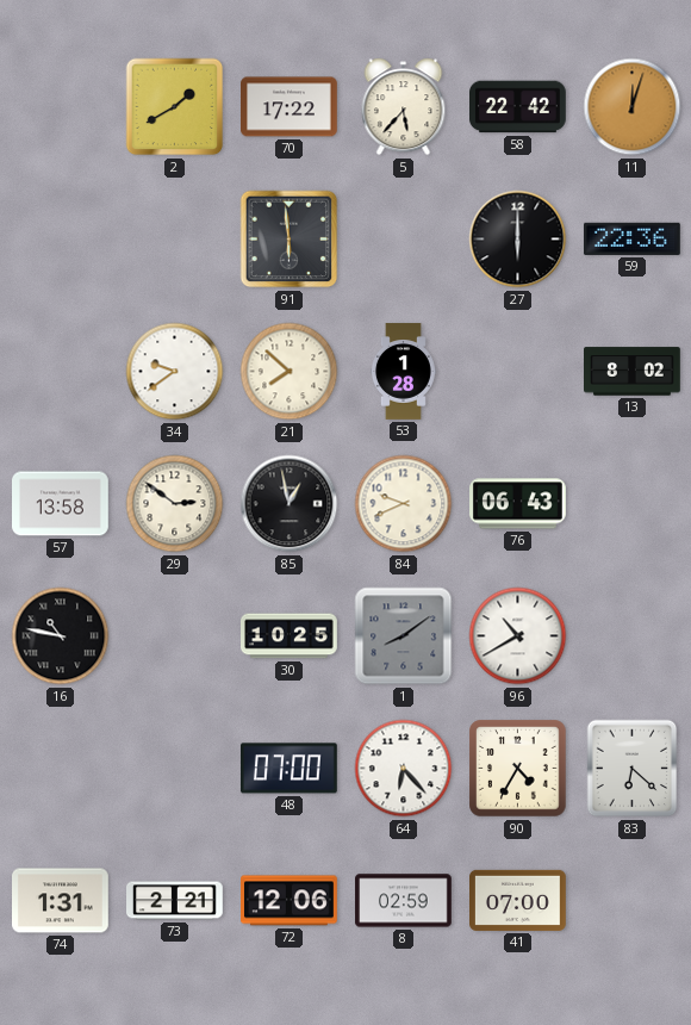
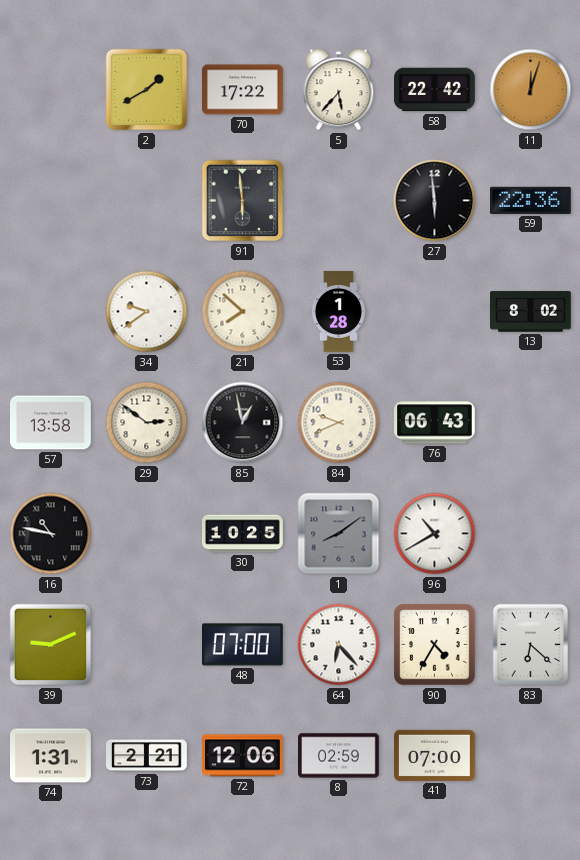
27: 6:00 -> 5:59
39: none -> 9:11
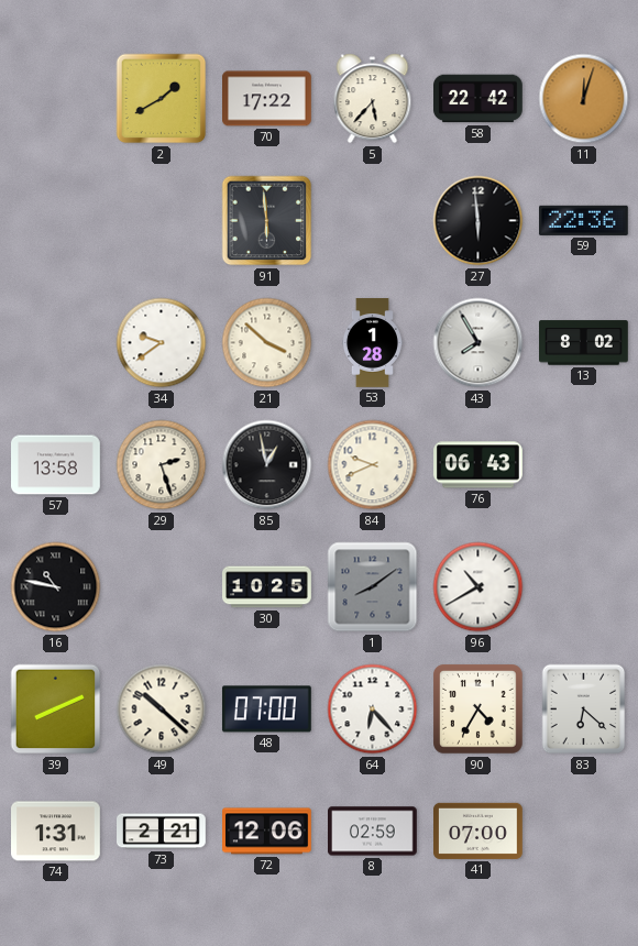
21: 7:52 -> 3:52
43: none -> 7:55
29: 2:51 -> 2:27
39: 9:11 -> 8:11
49: none -> 10:22
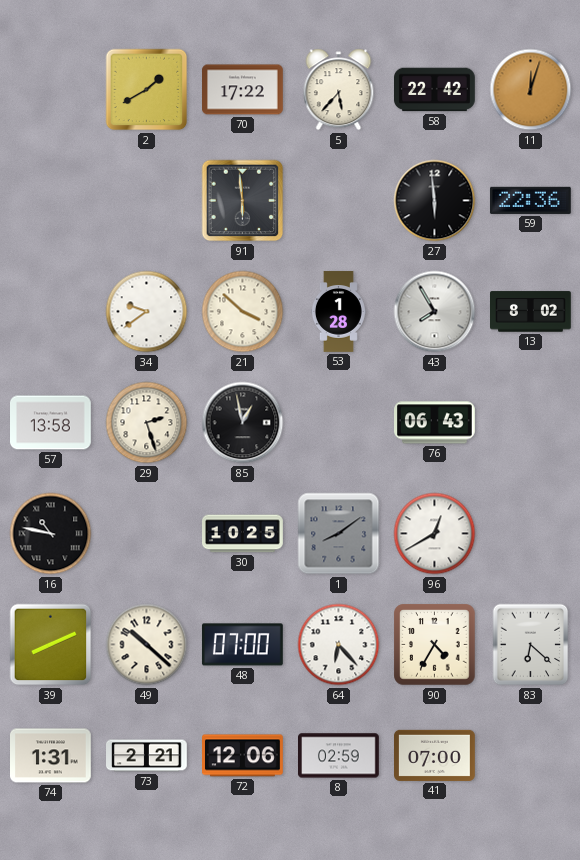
84: 9:41 -> none
96: 10:40 -> 12:40
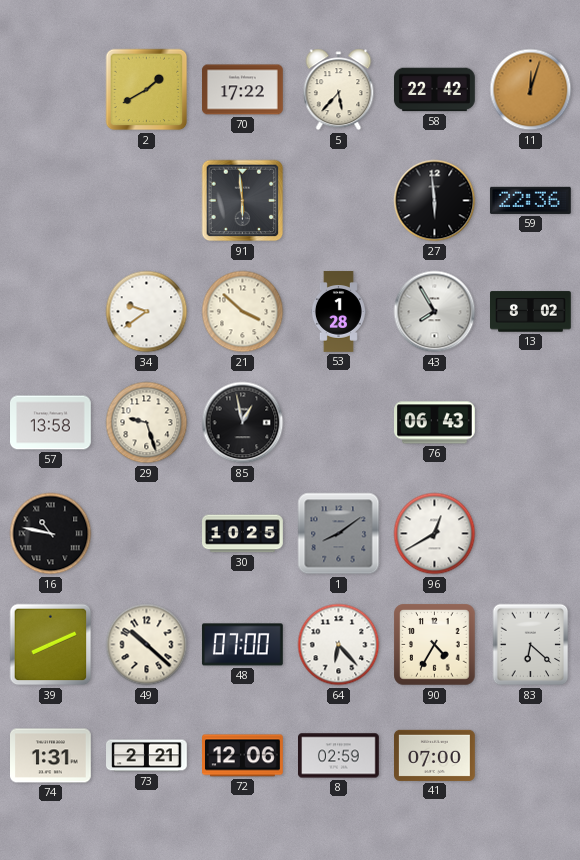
29: 2:27 -> 9:27
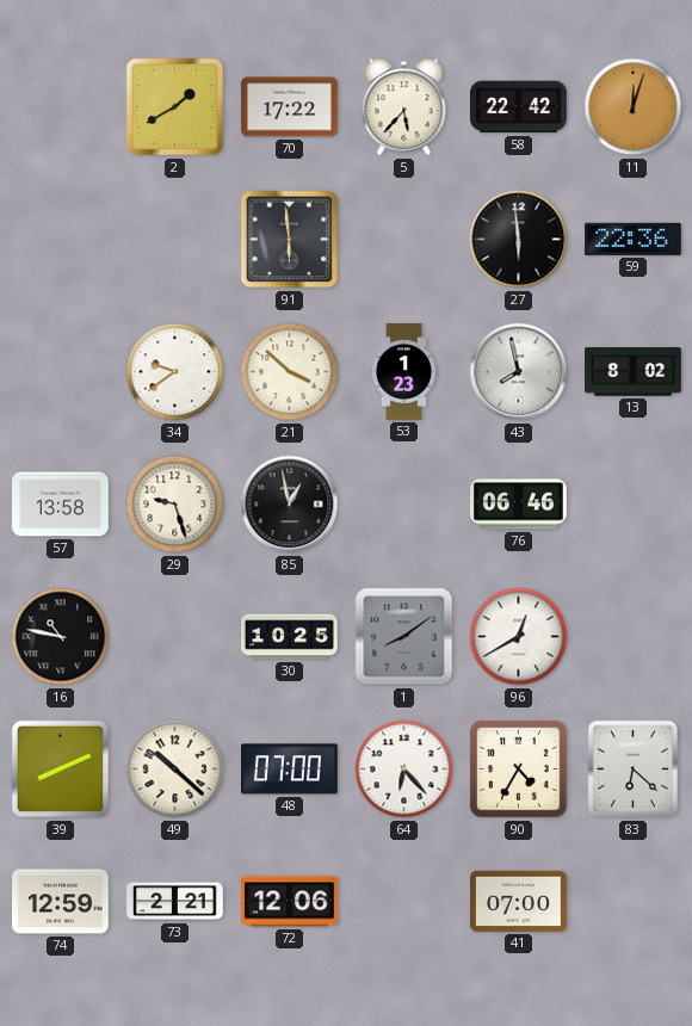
53: 1:28 -> 1:23
43: 7:55 -> 7:58
76: 06:43 -> 06:46
74: 1:31 -> 12:59
8: 02:59 -> none
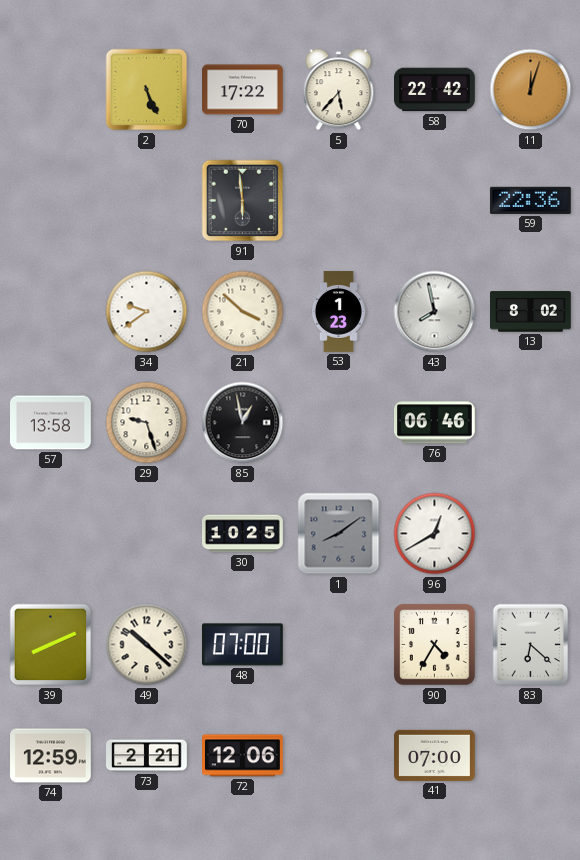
2: 1:40 -> 5:26
27: 5:59 -> none
16: 10:47 -> none
64: 6:23 -> none
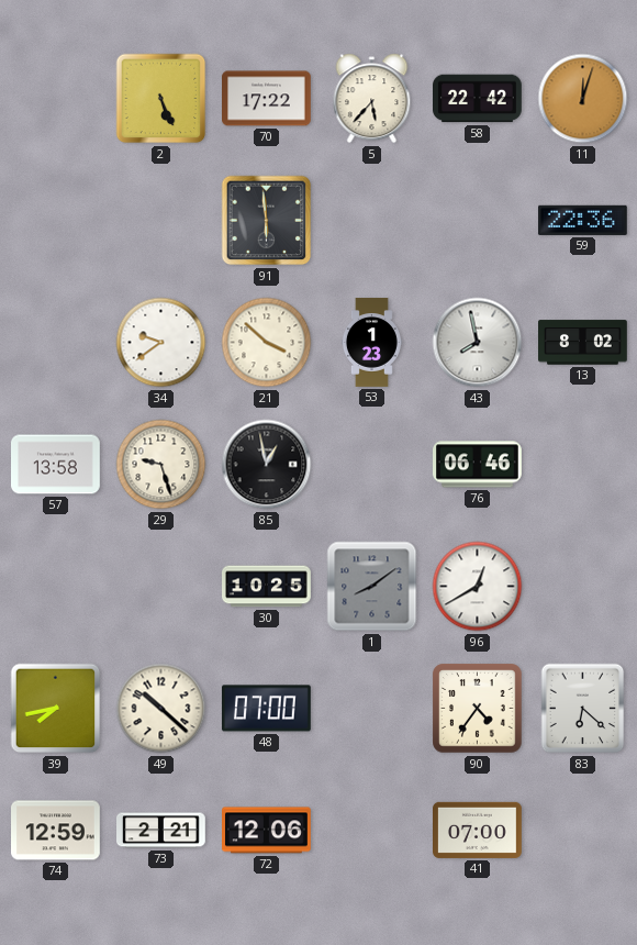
39: 8:11 -> 7:43
90: 4:35 -> 4:36
